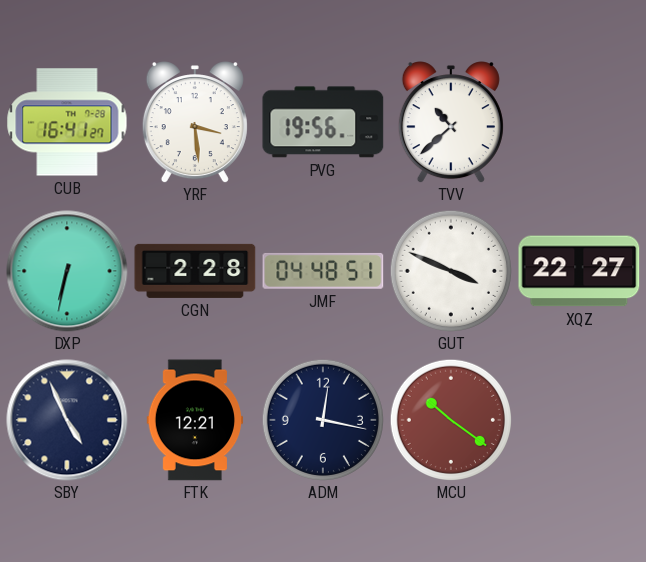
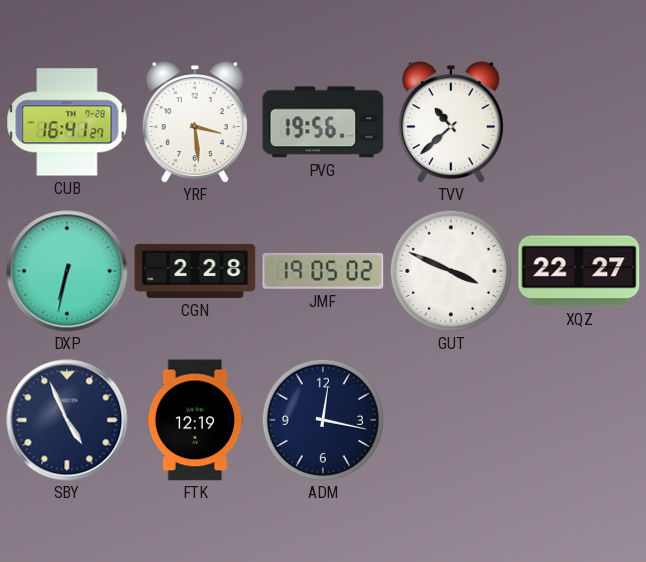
JMF: 04:48 -> 19:05
FTK: 12:21 -> 12:19
MCU: 10:21 -> none
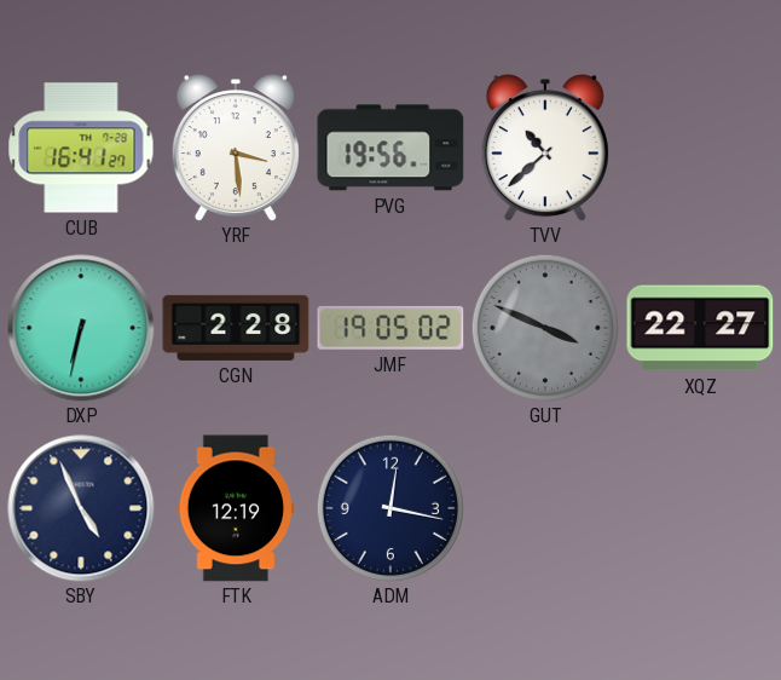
GUT dial: white -> grey
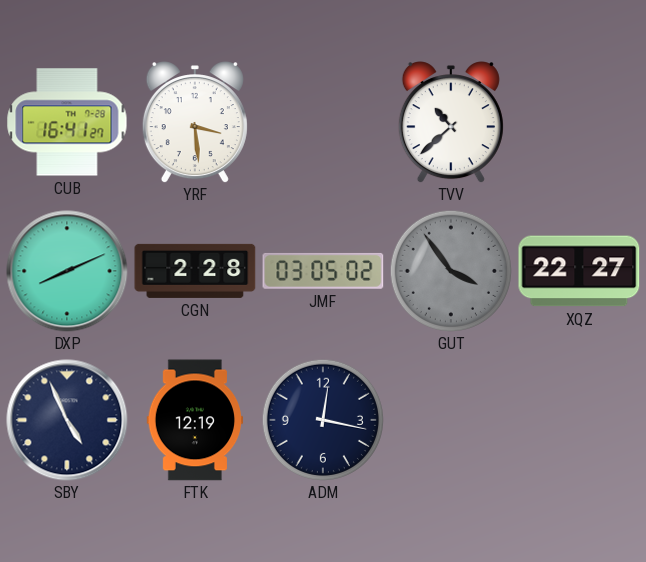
PVG: 19:56 -> none
DXP: 6:32 -> 8:11
JMF: 19:05 -> 03:05
GUT: 3:49 -> 3:54
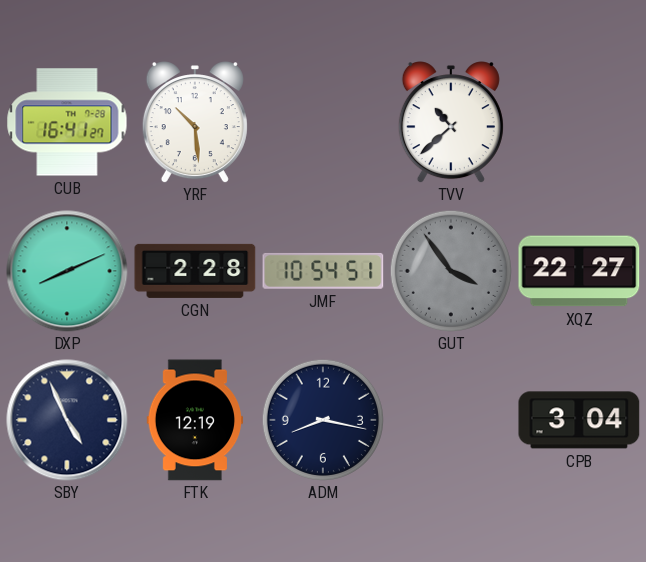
YRF: 3:29 -> 10:29
JMF: 03:05 -> 10:54
ADM: 12:17 -> 8:17
CPB: none -> 3:04
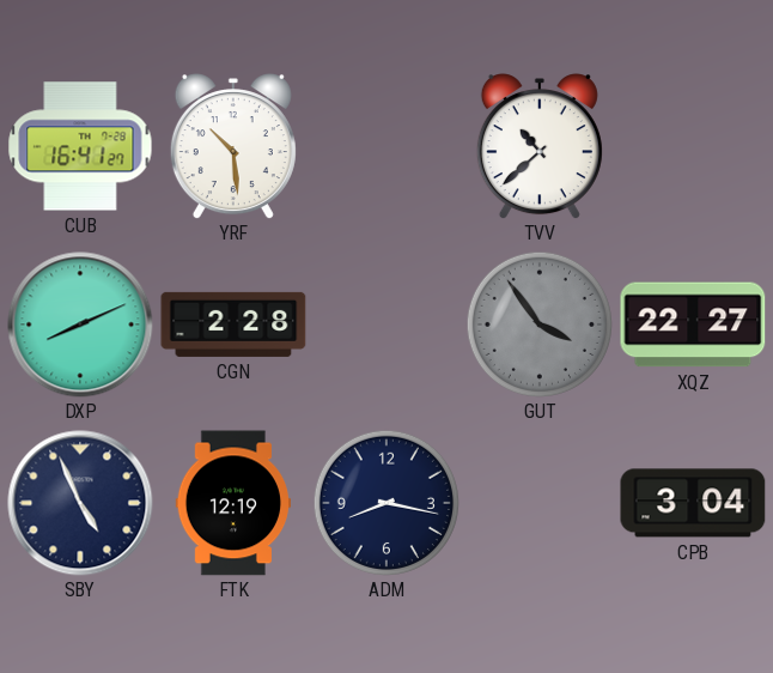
JMF: 10:54 -> none
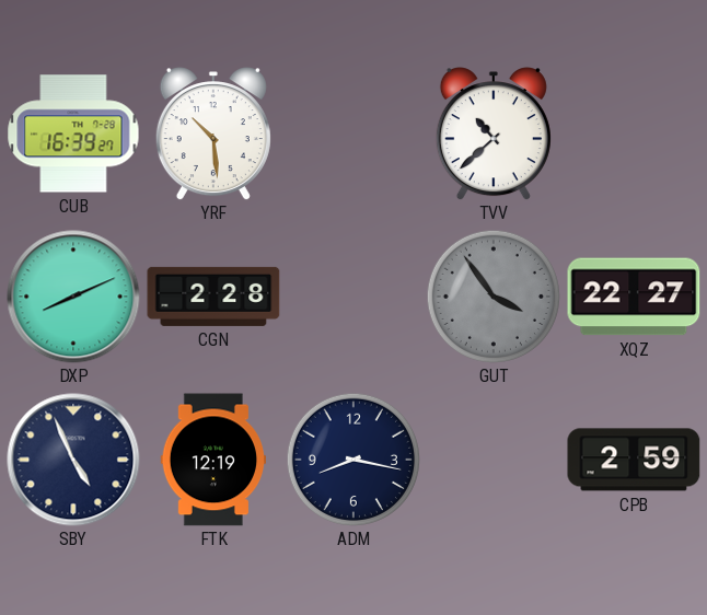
CUB: 16:41 -> 16:39
CPB: 3:04 -> 2:59
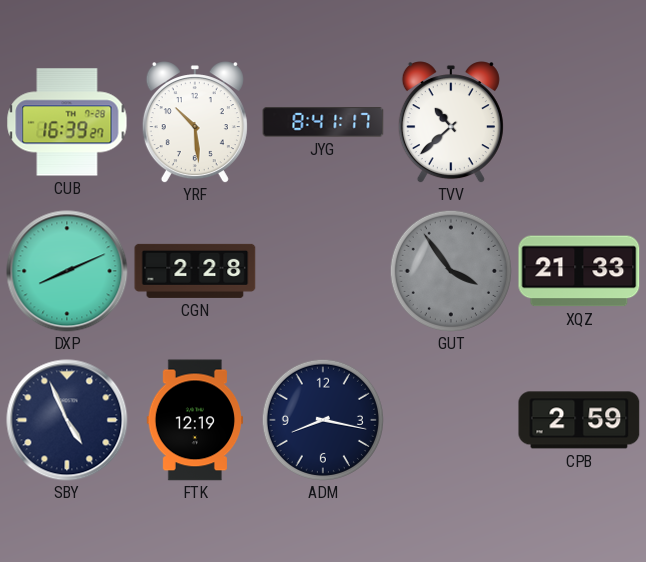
JYG: none -> 8:41
XQZ: 22:27 -> 21:33
